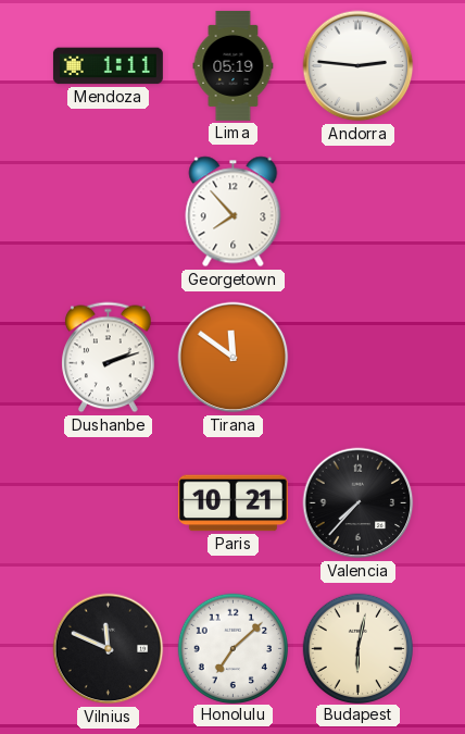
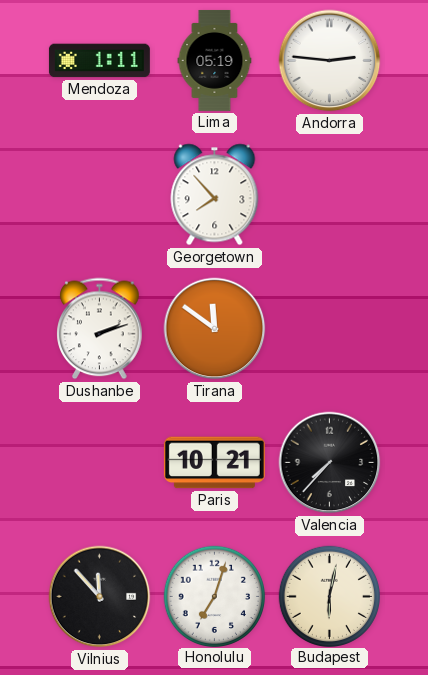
Vilnius: 11:49 -> 11:53
Honolulu: 7:08 -> 7:03
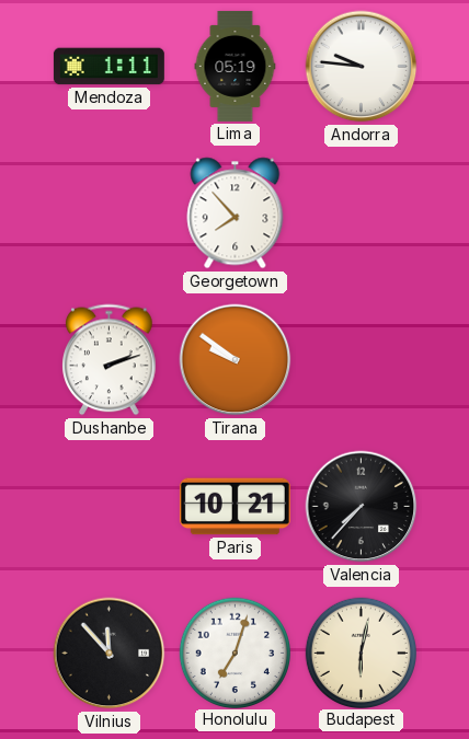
Andorra: 2:46 -> 9:46
Tirana: 11:51 -> 9:51
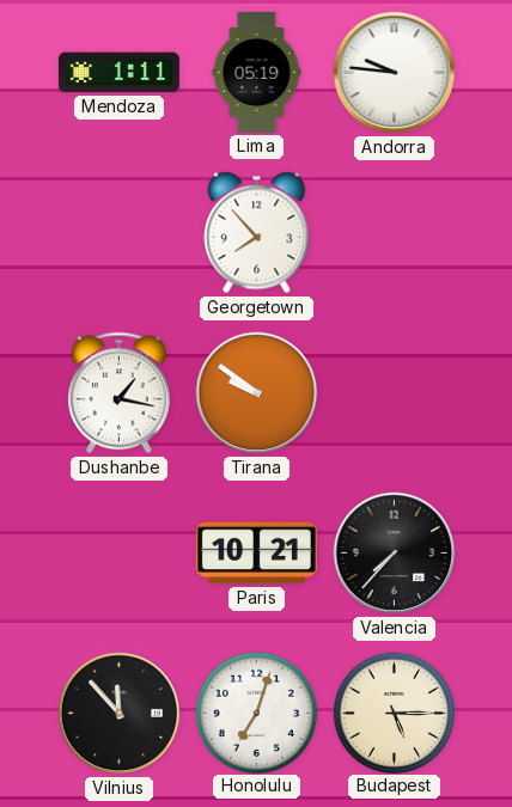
Dushanbe: 2:12 -> 1:17
Budapest: 6:02 -> 5:15
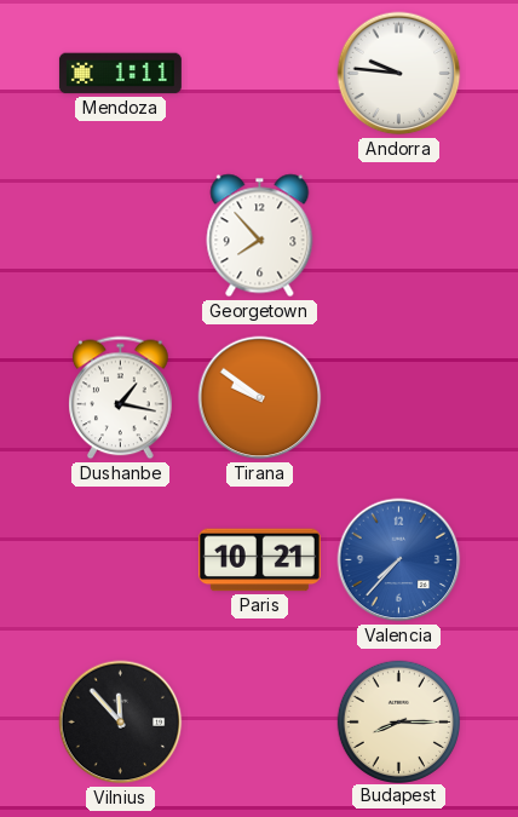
Lima: 05:19 -> none
Valencia dial: black -> blue
Honolulu: 7:03 -> none
Budapest: 5:15 -> 8:15
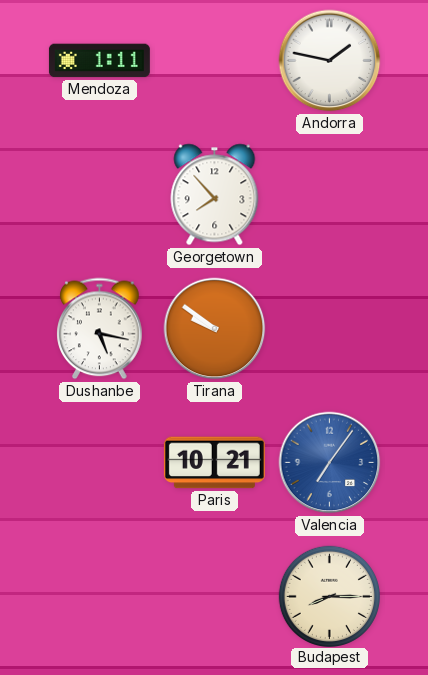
Andorra: 9:46 -> 1:47
Dushanbe: 1:17 -> 5:17
Valencia: 7:37 -> 7:06
Vilnius: 11:53 -> none
